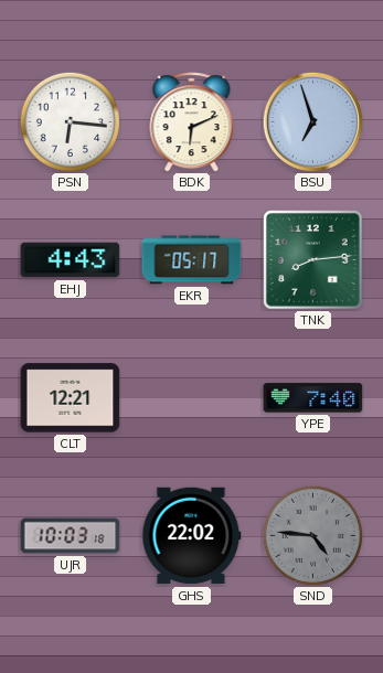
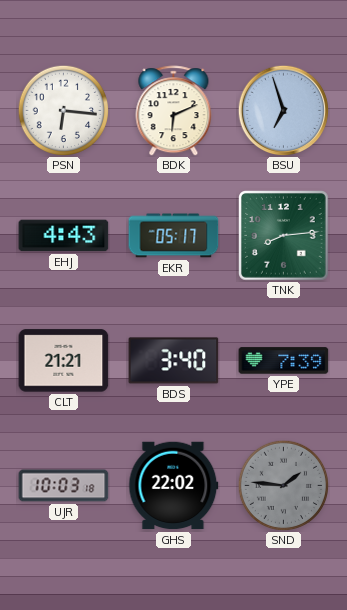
CLT: 12:21 -> 21:21
BDS: none -> 3:40
YPE: 7:40 -> 7:39
SND: 4:46 -> 1:46
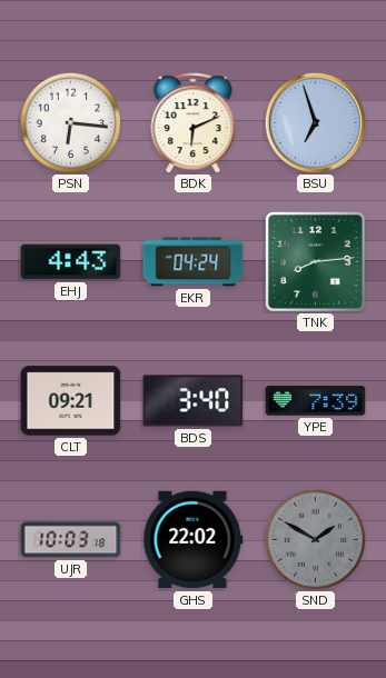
EKR: 05:17 -> 04:24
CLT: 21:21 -> 09:21
SND: 1:46 -> 1:50
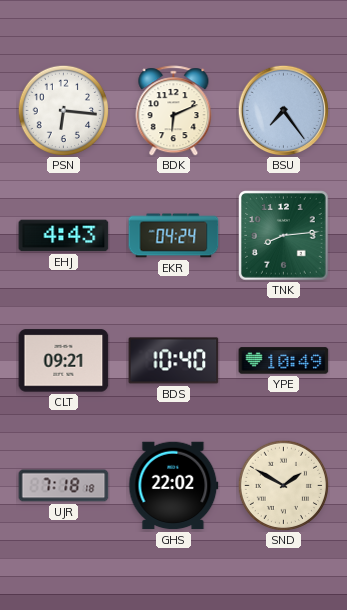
BSU: 6:57 -> 7:24
BDS: 3:40 -> 10:40
YPE: 7:39 -> 10:49
UJR: 10:03 -> 7:18
SND dial: grey -> cream
